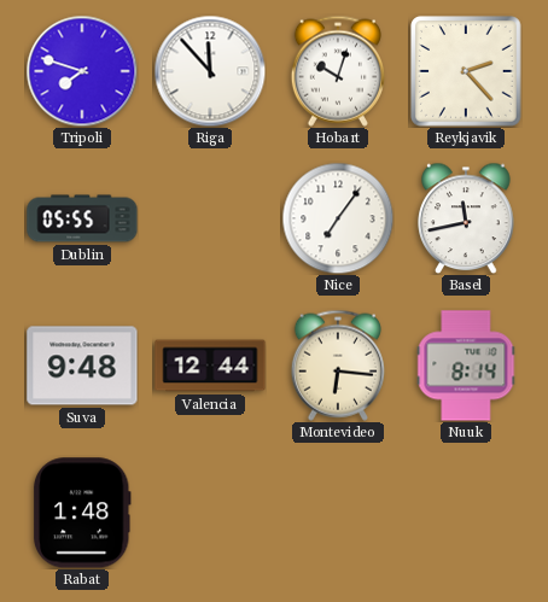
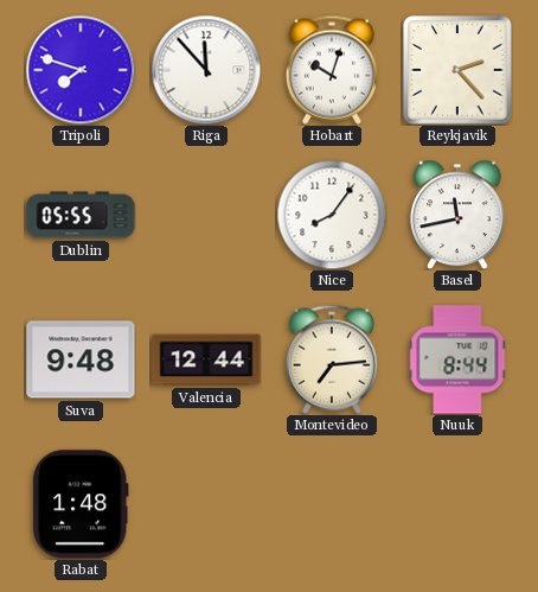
Nice: 7:06 -> 8:06
Montevideo: 6:16 -> 7:14
Nuuk: 8:14 -> 8:44
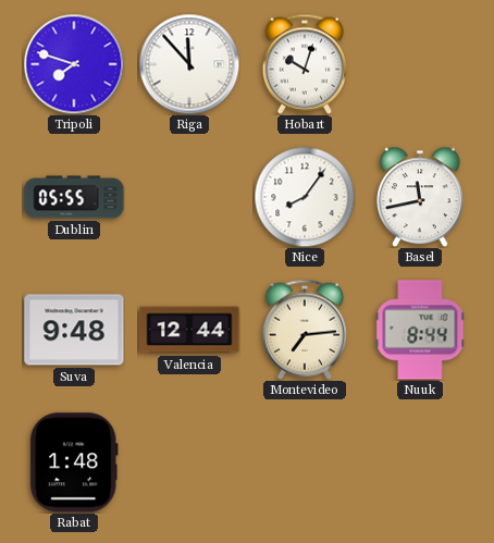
Reykjavik: 2:23 -> none
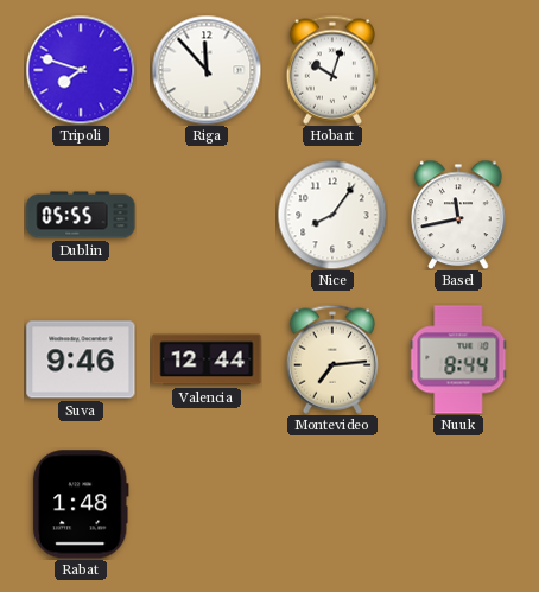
Suva: 9:48 -> 9:46
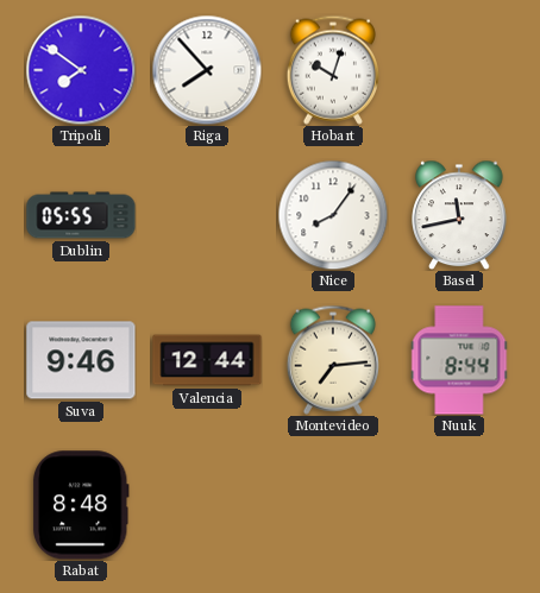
Tripoli: 7:48 -> 7:51
Riga: 11:53 -> 7:53
Rabat: 1:48 -> 8:48
